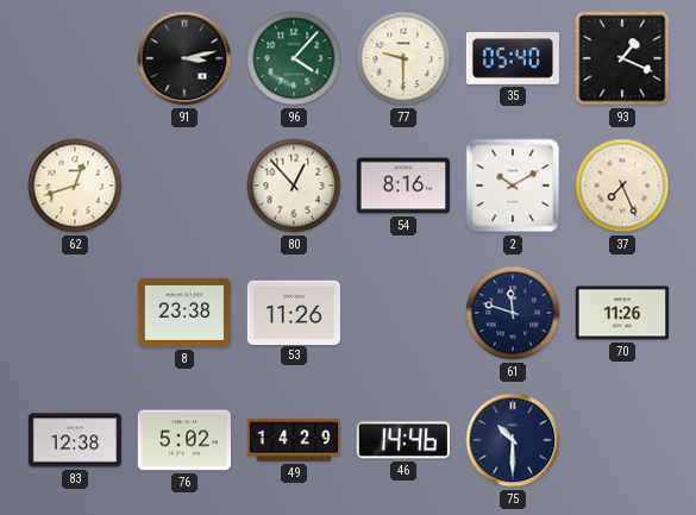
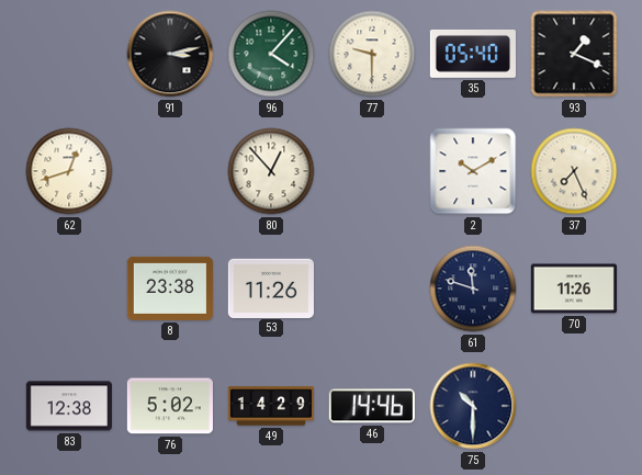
54: 8:16 -> none
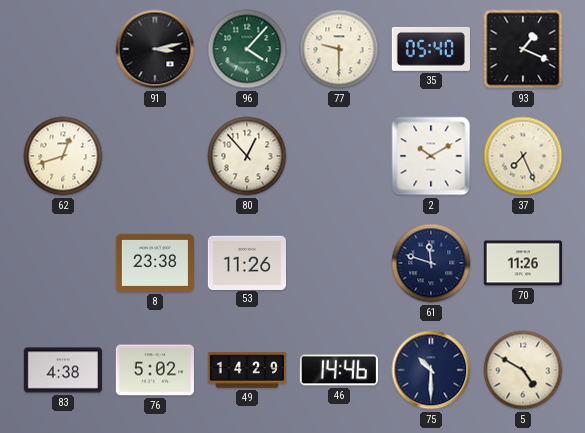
83: 12:38 -> 4:38
5: none -> 4:50
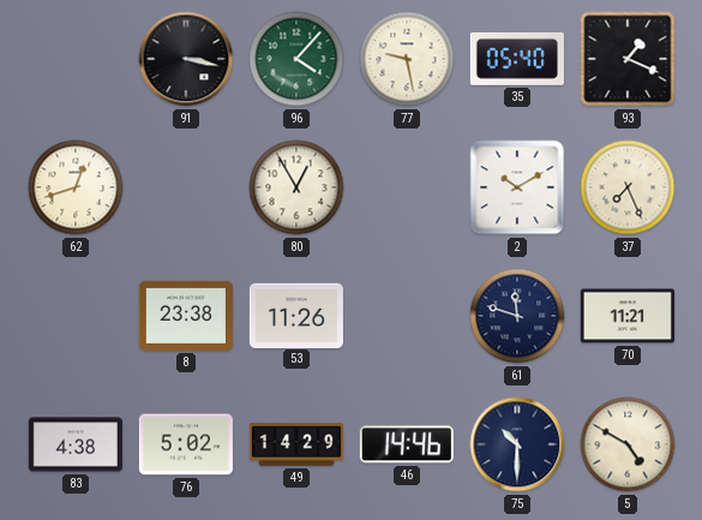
91: 3:13 -> 3:17
77: 9:30 -> 9:28
80: 12:53 -> 12:55
70: 11:26 -> 11:21
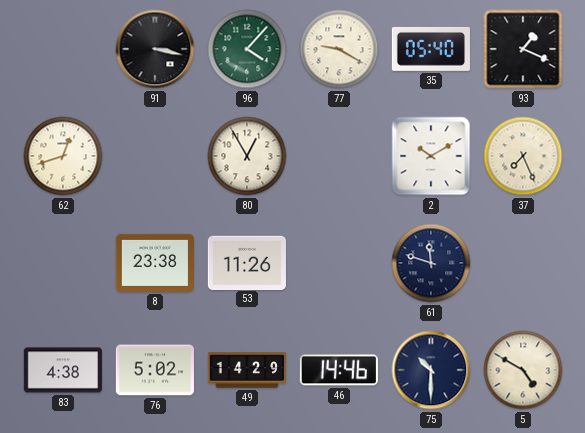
77: 9:28 -> 9:20
70: 11:21 -> none
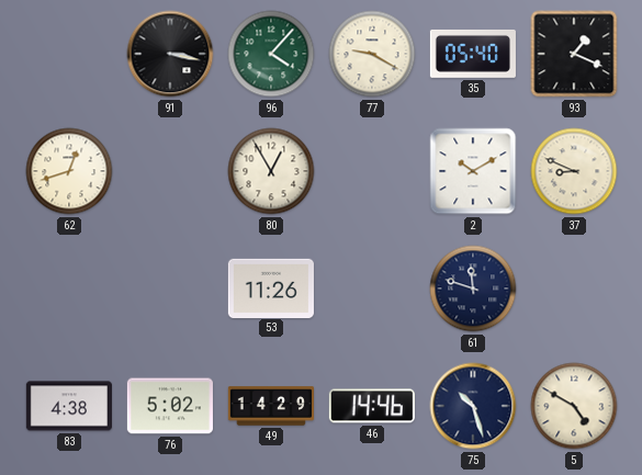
37: 7:26 -> 8:49
8: 23:38 -> none
75: 10:30 -> 10:27
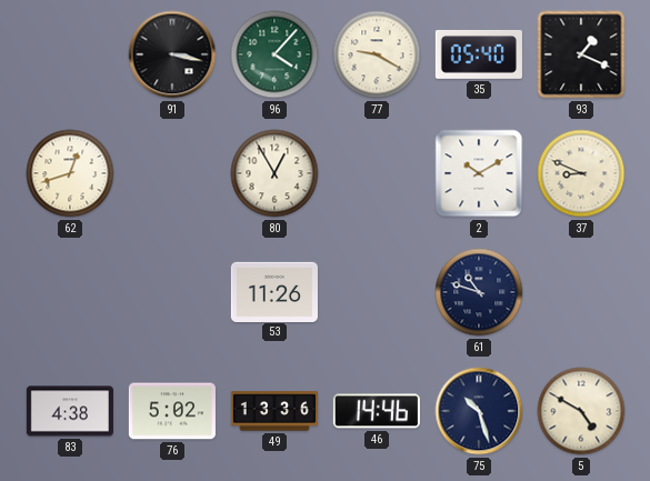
61: 11:48 -> 10:48
49: 14:29 -> 13:36
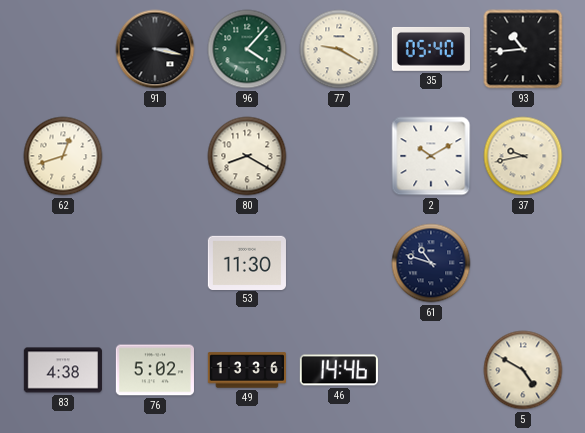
93: 1:19 -> 10:44
80: 12:55 -> 8:20
37: 8:49 -> 9:43
53: 11:26 -> 11:30
75: 10:27 -> none
